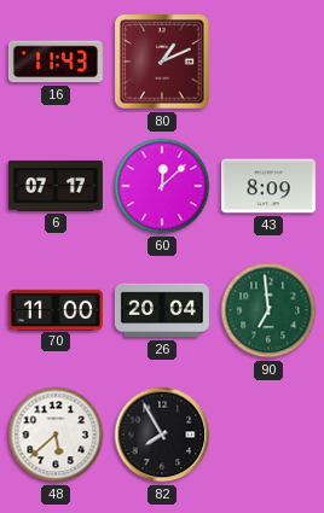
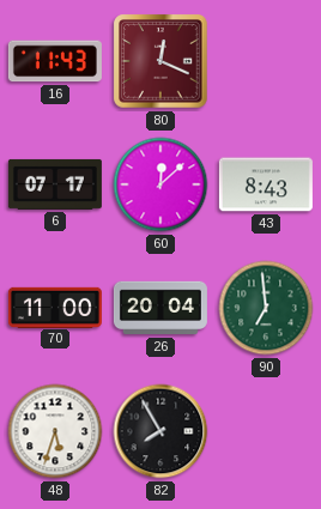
80: 1:11 -> 12:19
43: 8:09 -> 8:43
48: 5:38 -> 5:33
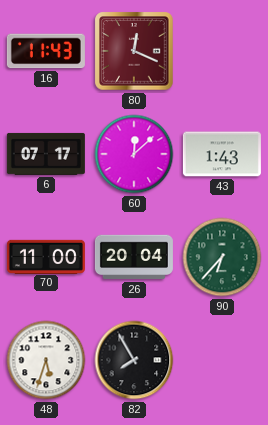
43: 8:43 -> 1:43
90: 6:59 -> 6:37
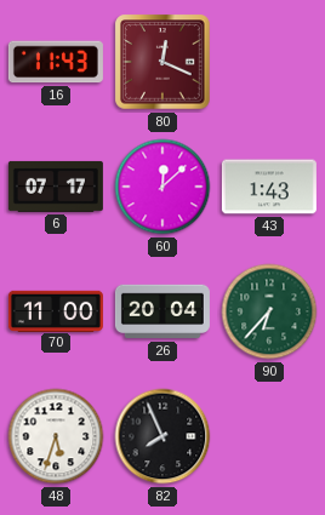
82: 7:55 -> 7:56
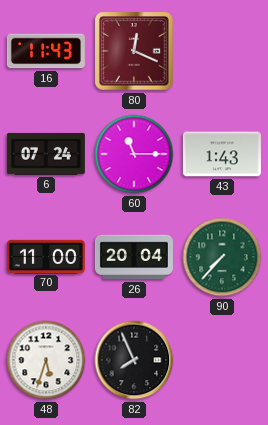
6: 07:17 -> 07:24
60: 12:08 -> 11:15
90: 6:37 -> 7:37
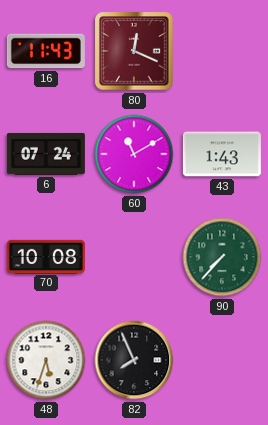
60: 11:15 -> 11:10
70: 11:00 -> 10:08
26: 20:04 -> none
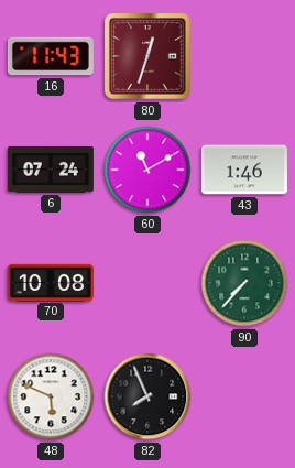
80: 12:19 -> 12:33
43: 1:43 -> 1:46
48: 5:33 -> 5:49
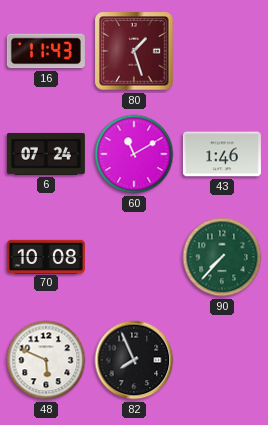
80: 12:33 -> 1:27
